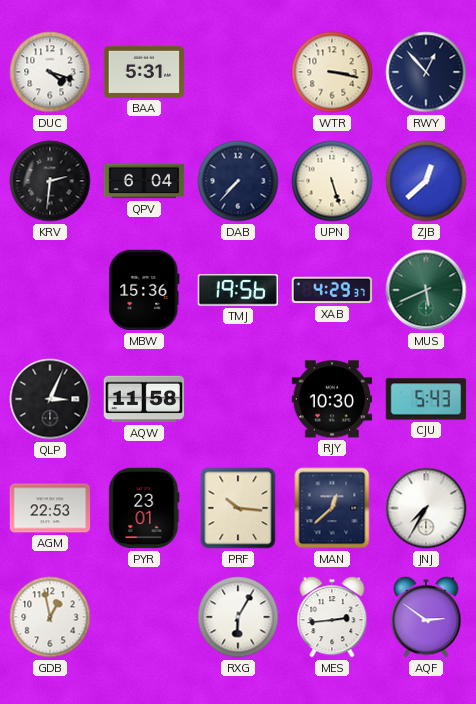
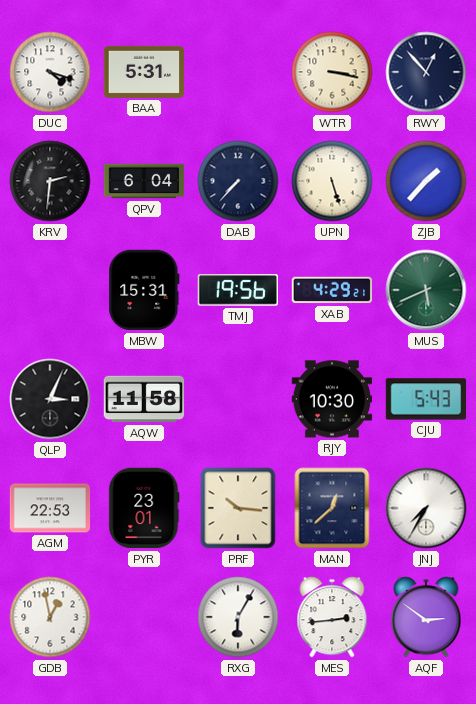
ZJB: 12:38 -> 1:37
MBW: 15:36 -> 15:31
XAB: 4:29:37 -> 4:29:21
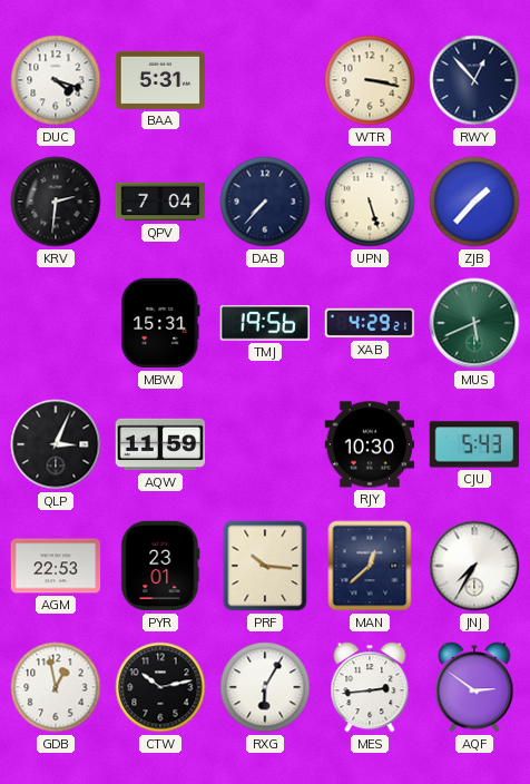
QPV: 6:04 -> 7:04
AQW: 11:58 -> 11:59
CTW: none -> 10:13
